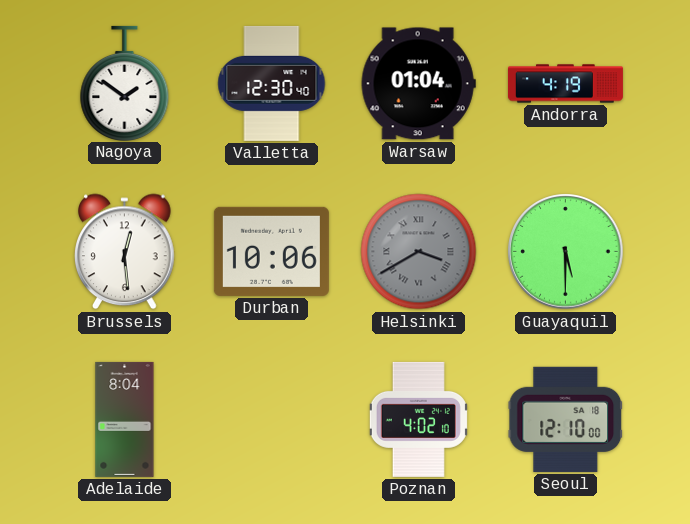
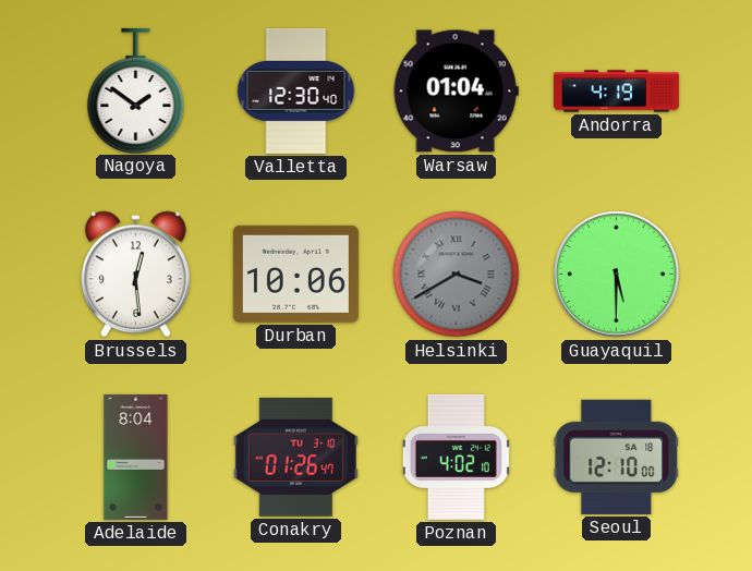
Conakry: none -> 01:26
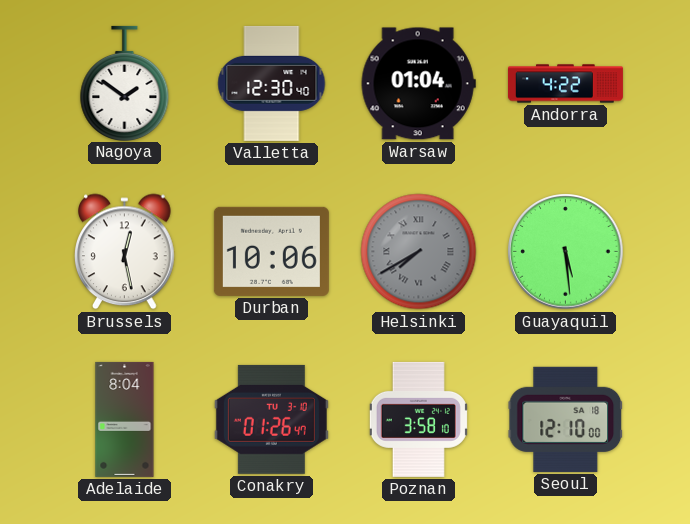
Andorra: 4:19 -> 4:22
Brussels: 12:29 -> 12:28
Helsinki: 3:40 -> 7:40
Guayaquil: 5:30 -> 5:29
Poznan: 4:02 -> 3:58
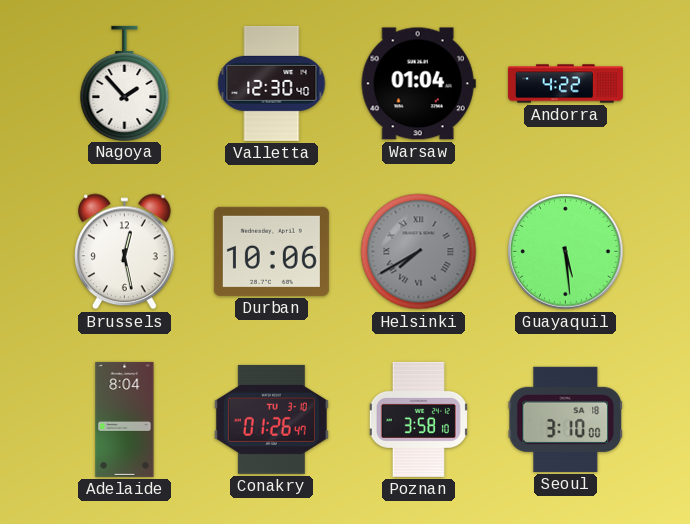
Nagoya: 1:51 -> 1:53
Seoul: 12:10 -> 3:10
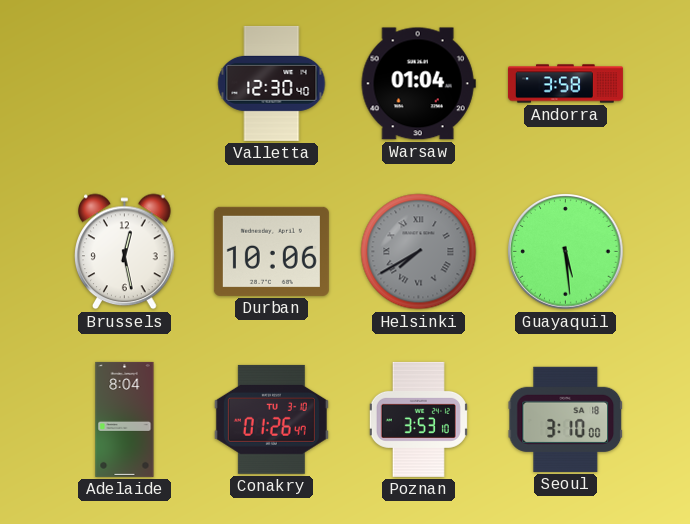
Nagoya: 1:53 -> none
Andorra: 4:22 -> 3:58
Poznan: 3:58 -> 3:53
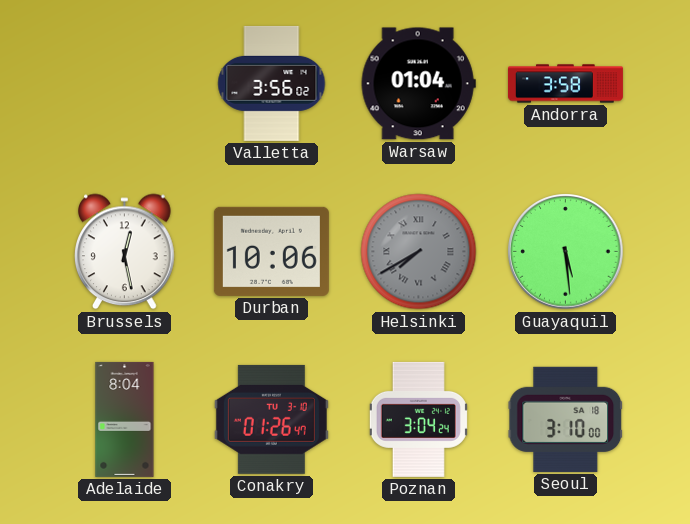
Valletta: 12:30 -> 3:56
Poznan: 3:53 -> 3:04
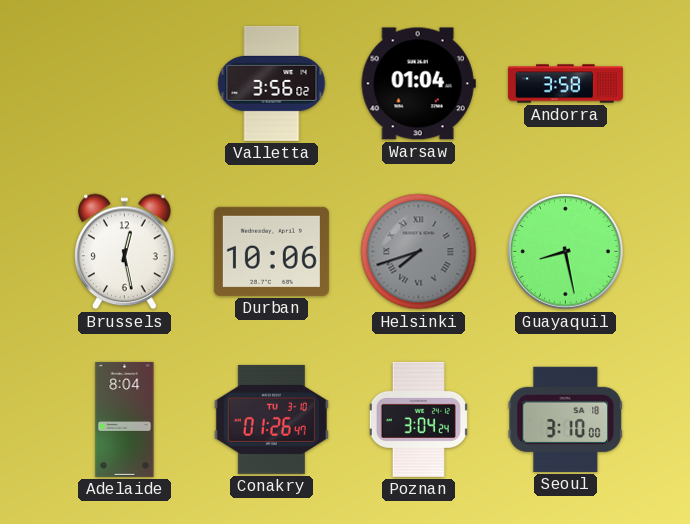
Helsinki: 7:40 -> 7:42
Guayaquil: 5:29 -> 8:28
